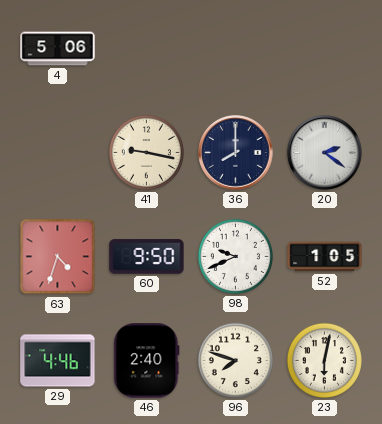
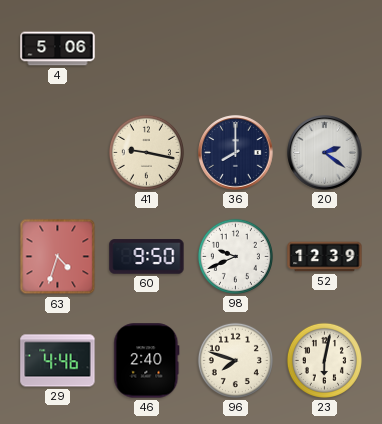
52: 1:05 -> 12:39
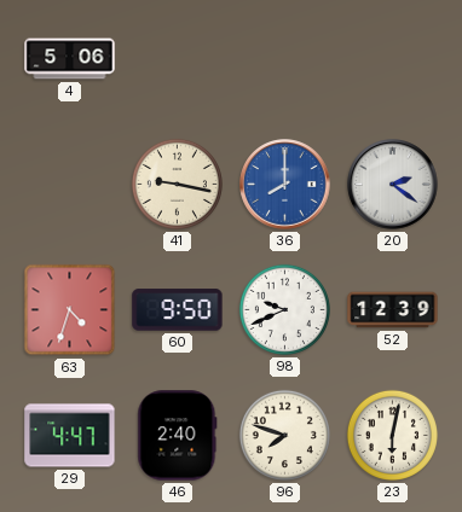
36 dial: navy -> blue
29: 4:46 -> 4:47
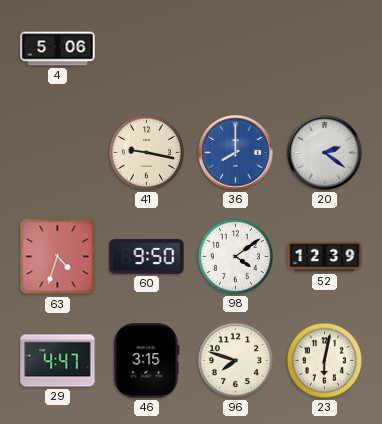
98: 9:41 -> 4:09
46: 2:40 -> 3:15
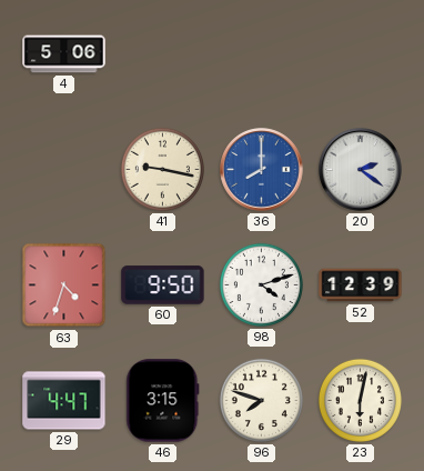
98: 4:09 -> 4:12
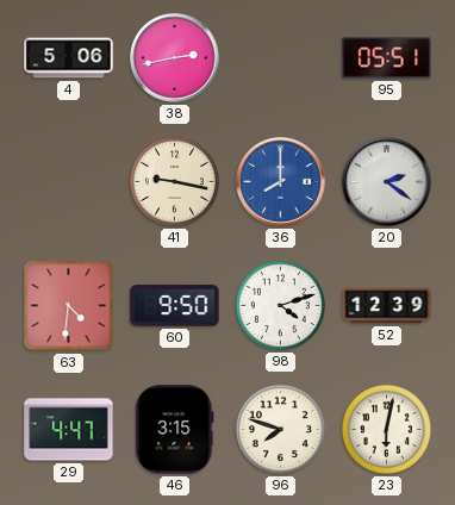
38: none -> 2:43
95: none -> 05:51
63: 4:33 -> 4:31
